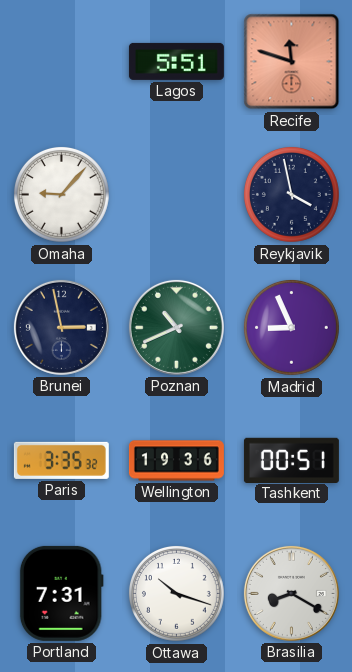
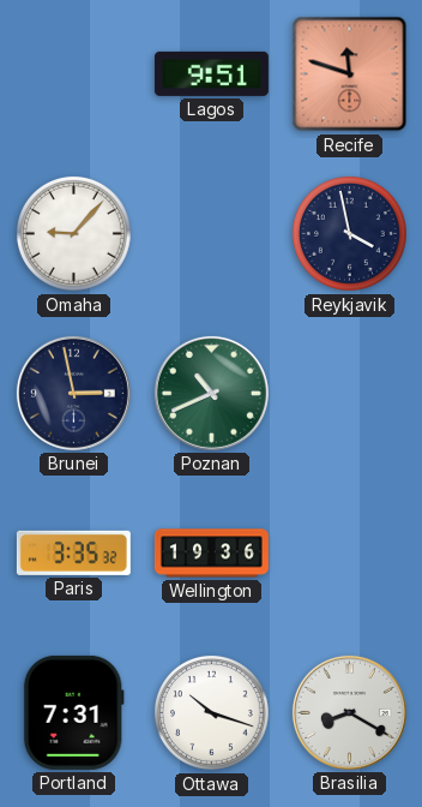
Lagos: 5:51 -> 9:51
Madrid: 8:56 -> none
Tashkent: 00:51 -> none
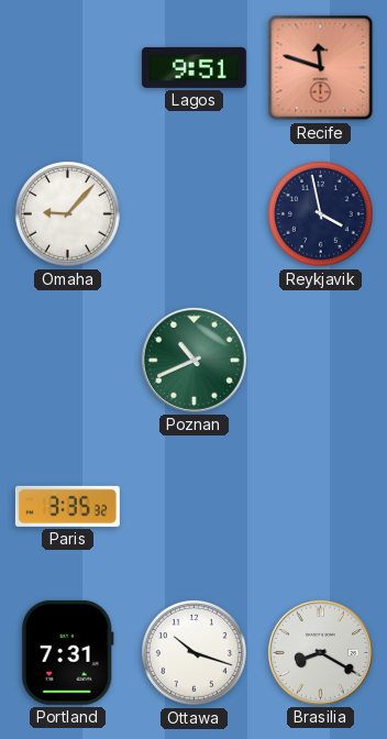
Brunei: 2:58 -> none
Wellington: 19:36 -> none
